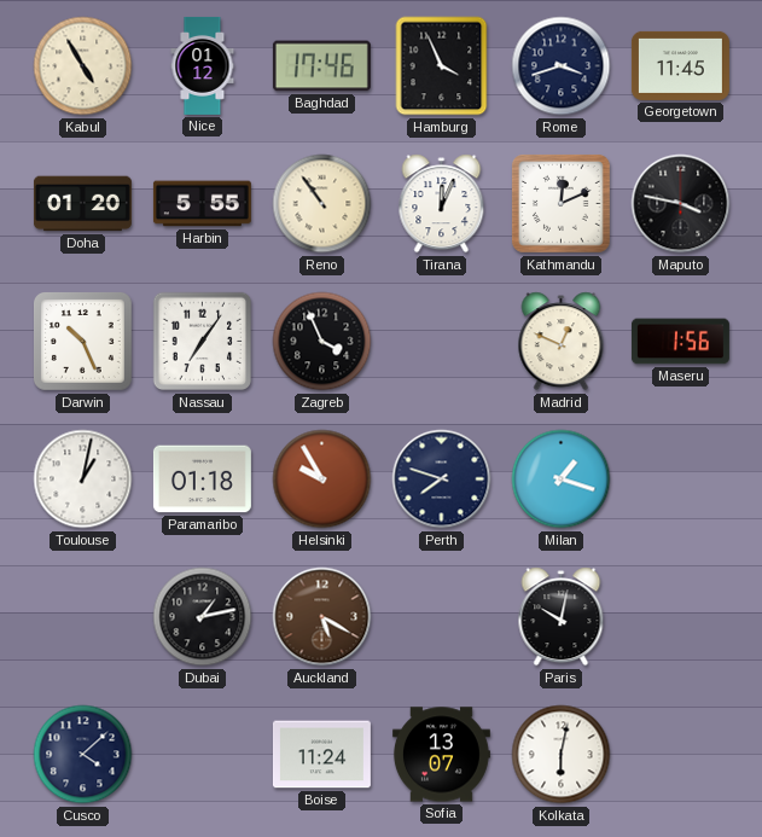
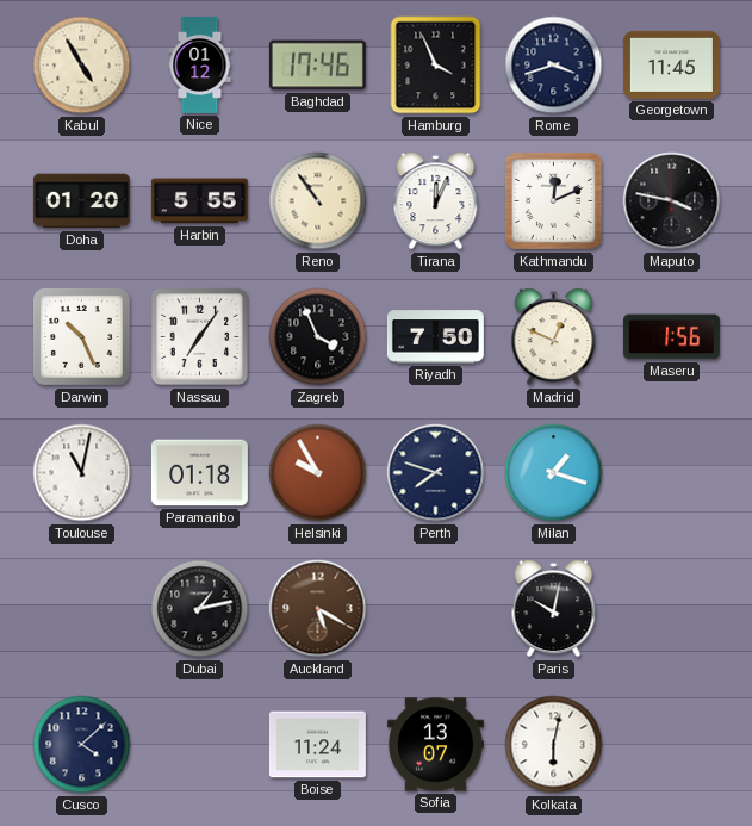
Riyadh: none -> 7:50
Toulouse: 1:02 -> 11:02
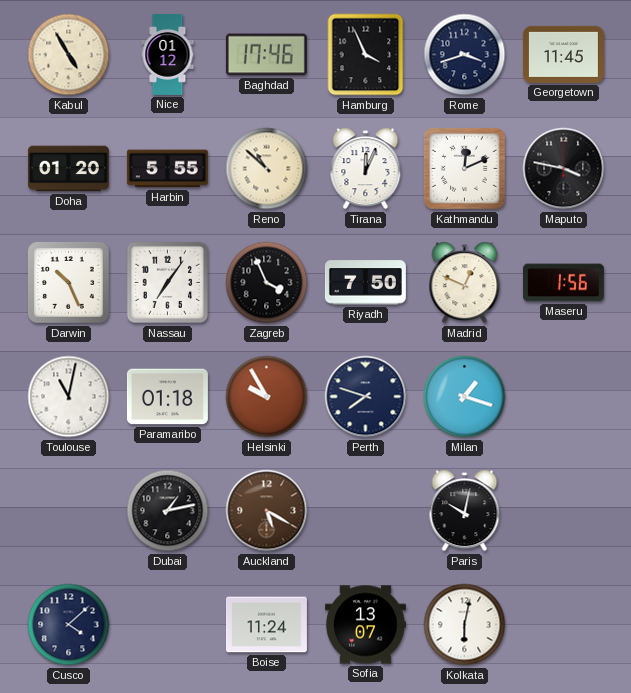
Reno: 10:54 -> 10:52
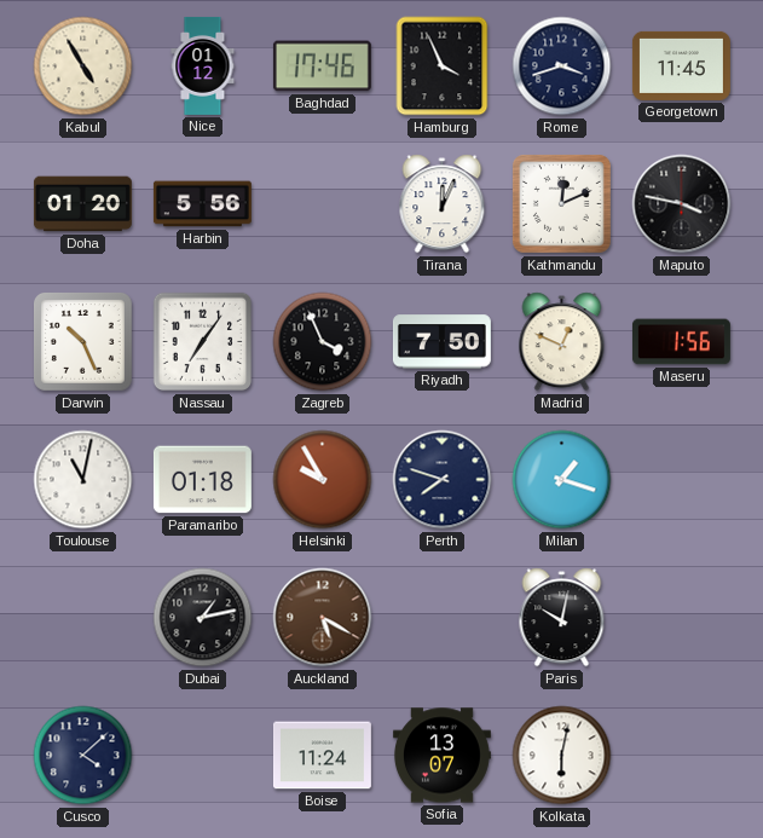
Harbin: 5:55 -> 5:56
Reno: 10:52 -> none
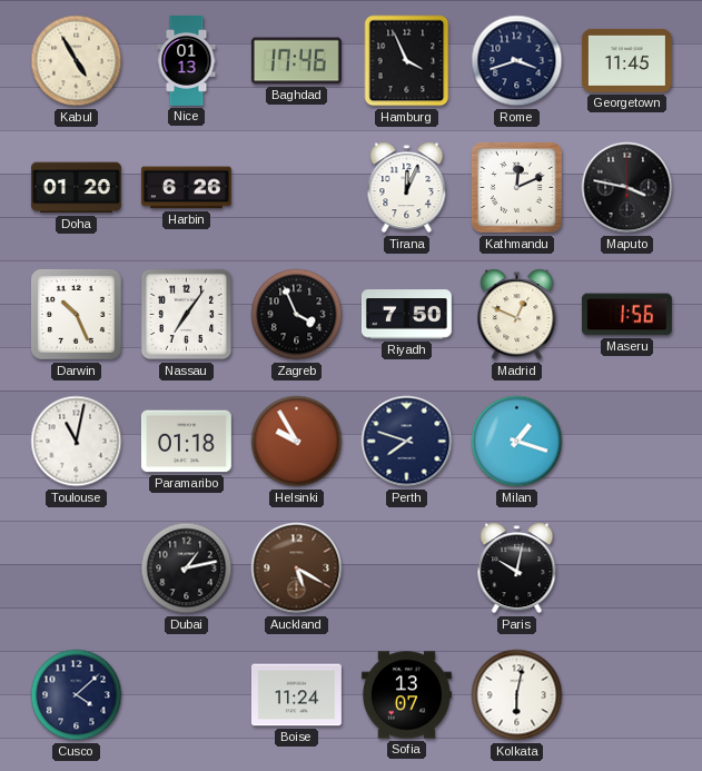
Nice: 01:12 -> 01:13
Harbin: 5:56 -> 6:26
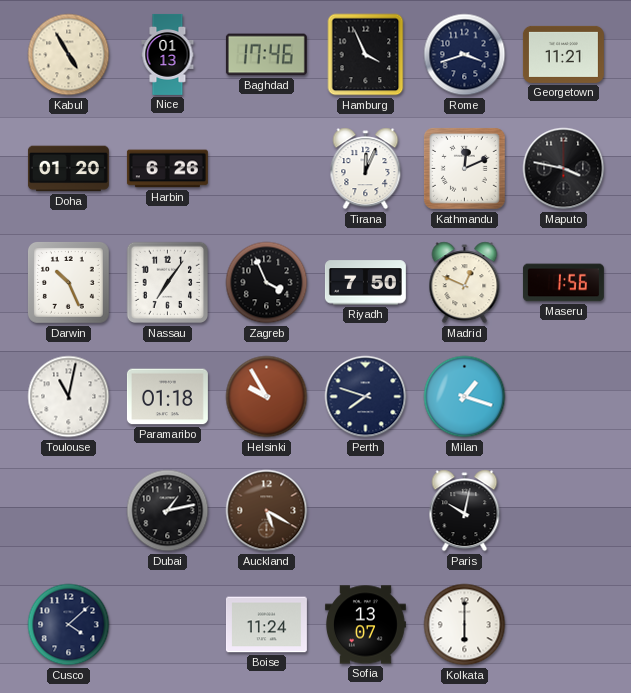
Georgetown: 11:45 -> 11:21
Kolkata: 6:02 -> 6:00
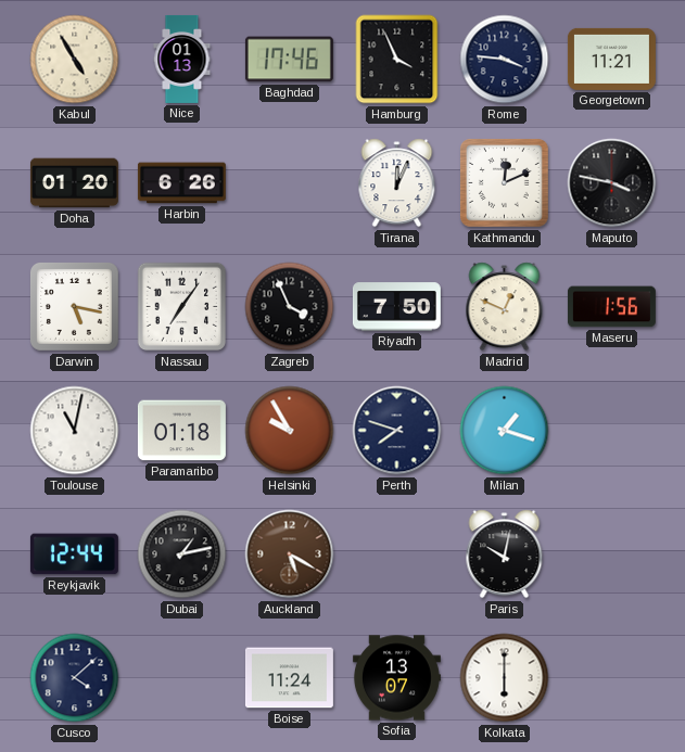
Rome: 3:42 -> 3:46
Darwin: 10:26 -> 5:17
Reykjavik: none -> 12:44
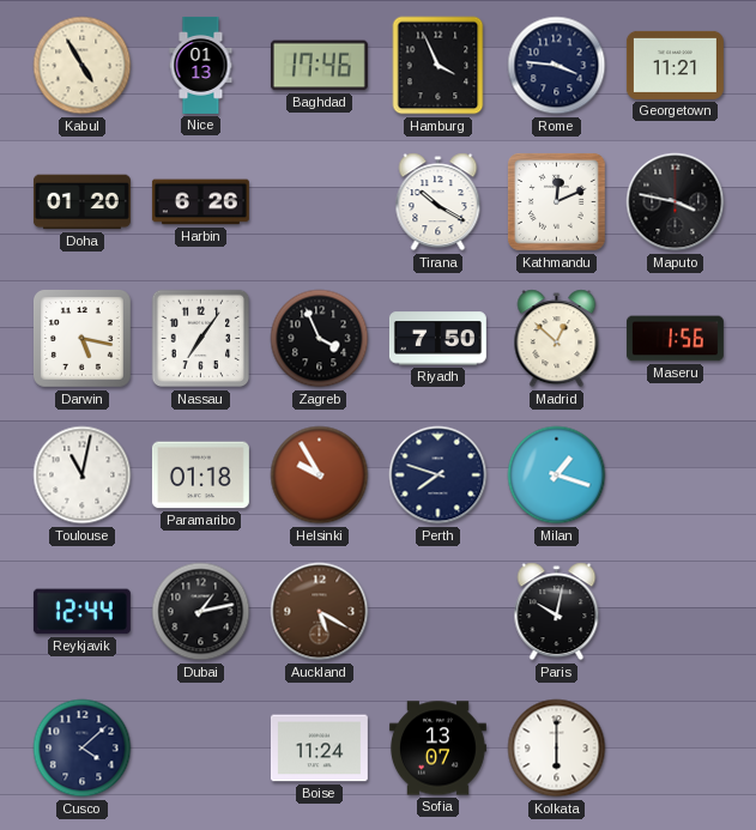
Tirana: 12:04 -> 10:20
Madrid: 12:49 -> 12:52
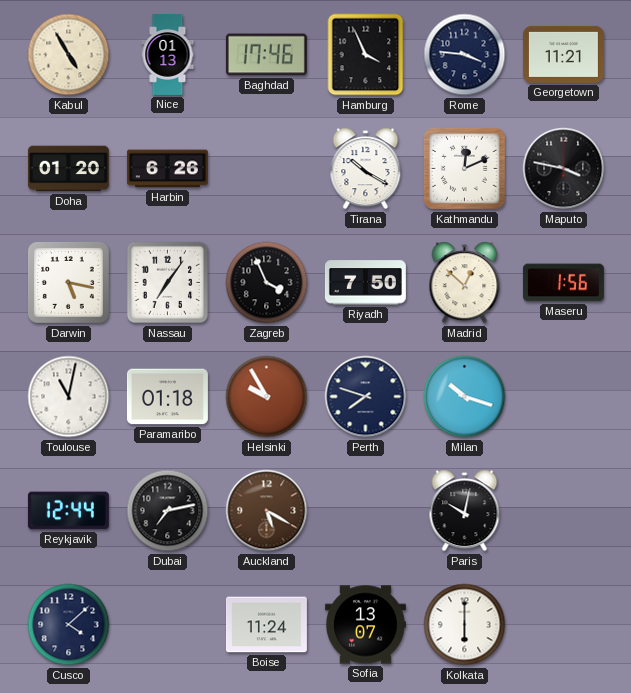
Milan: 1:18 -> 10:18
Dubai: 1:13 -> 7:13
